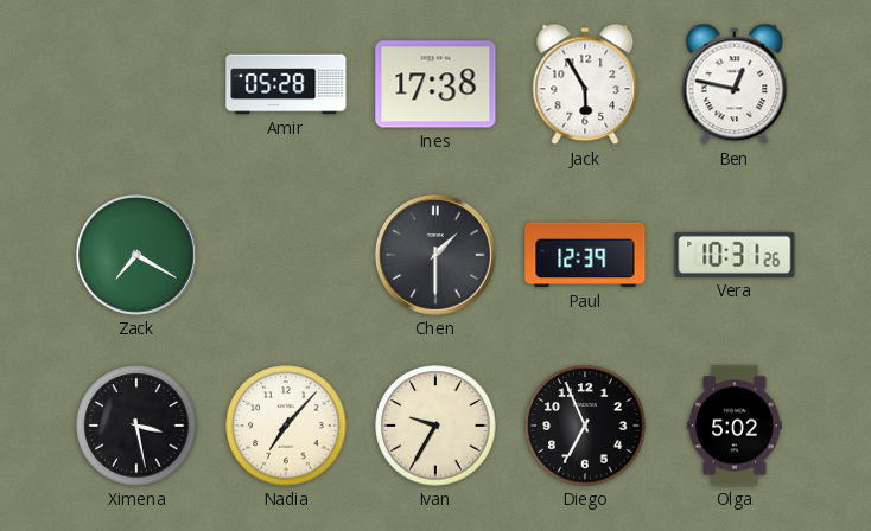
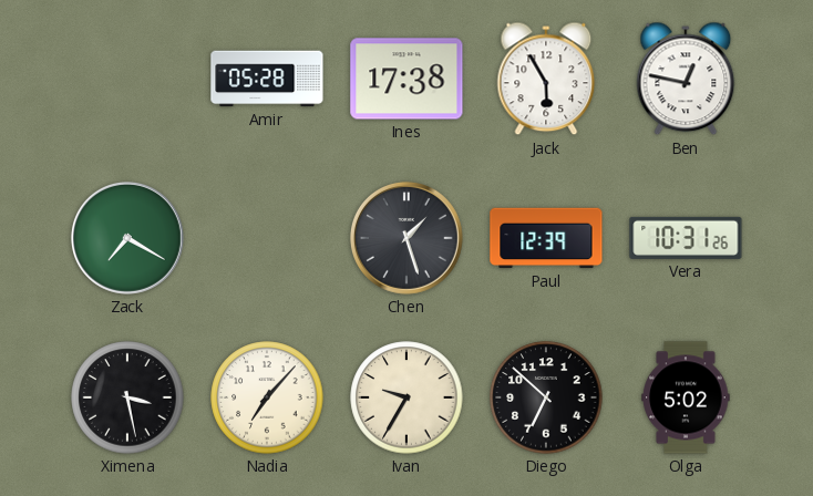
Chen: 1:30 -> 1:27
Diego: 6:56 -> 6:52
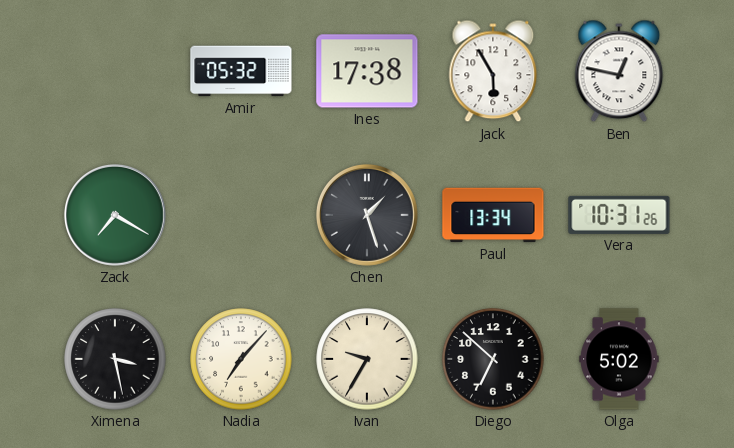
Amir: 05:28 -> 05:32
Paul: 12:39 -> 13:34
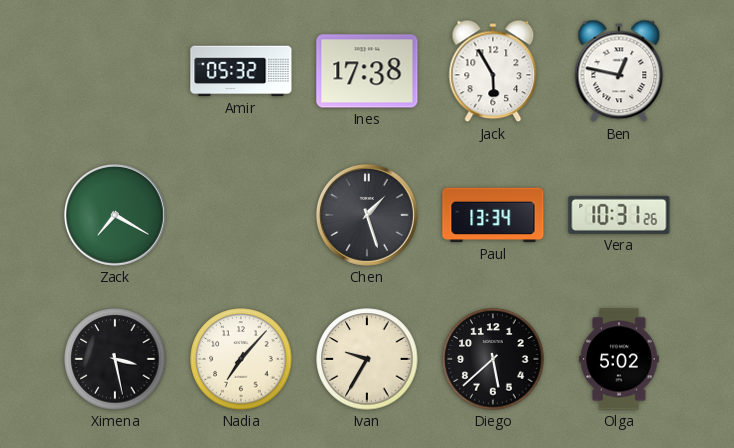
Diego: 6:52 -> 5:38
